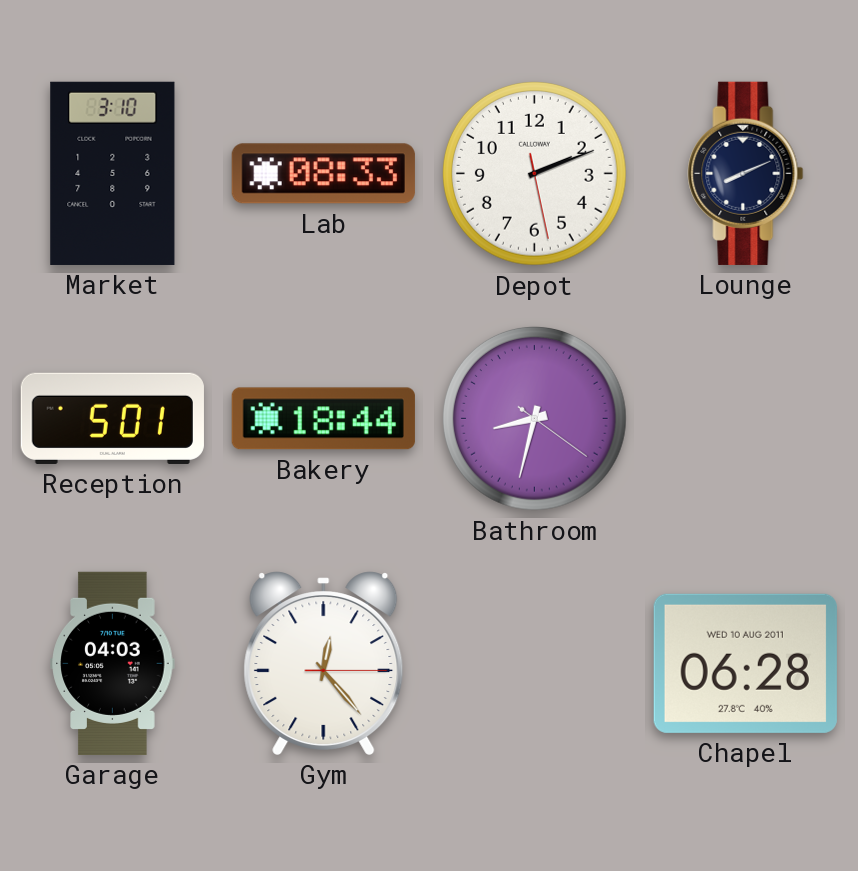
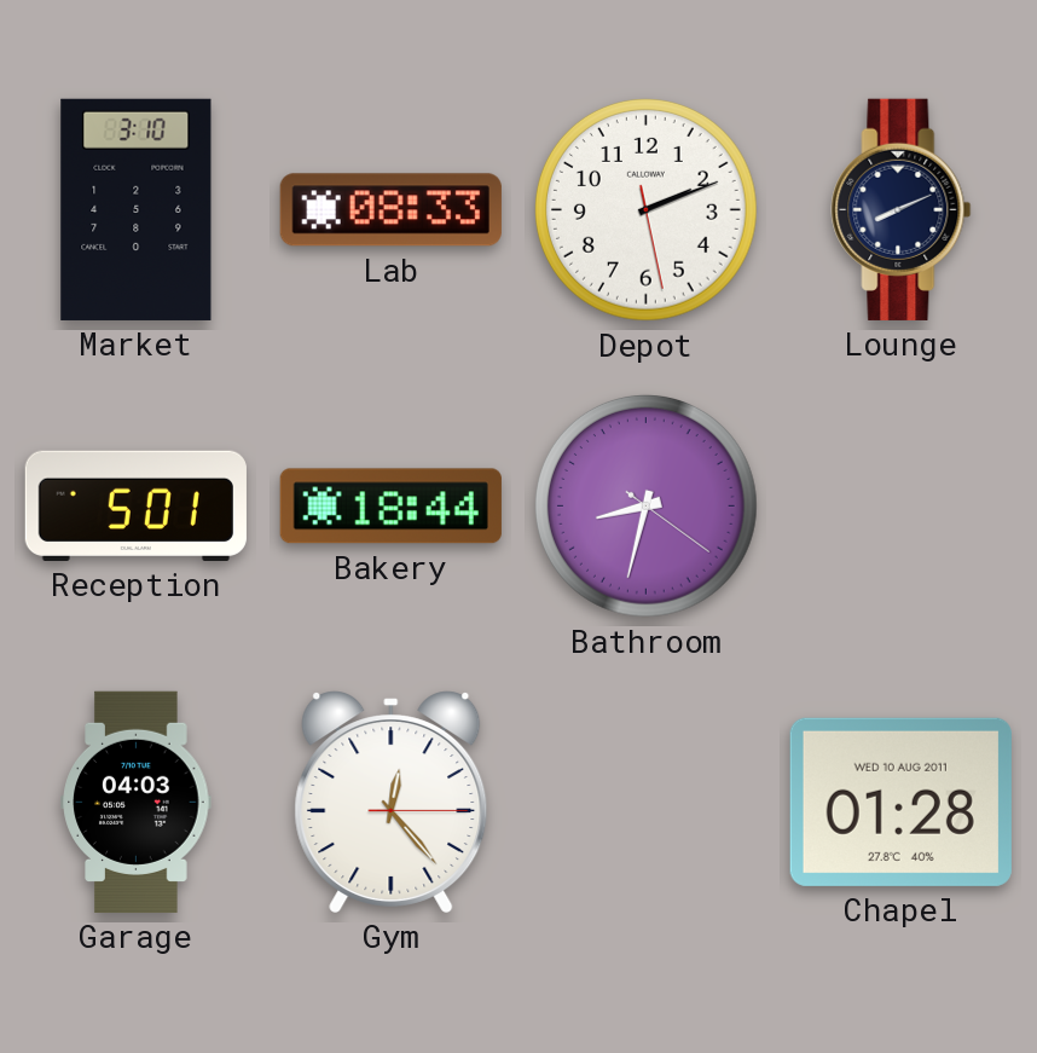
Chapel: 06:28 -> 01:28
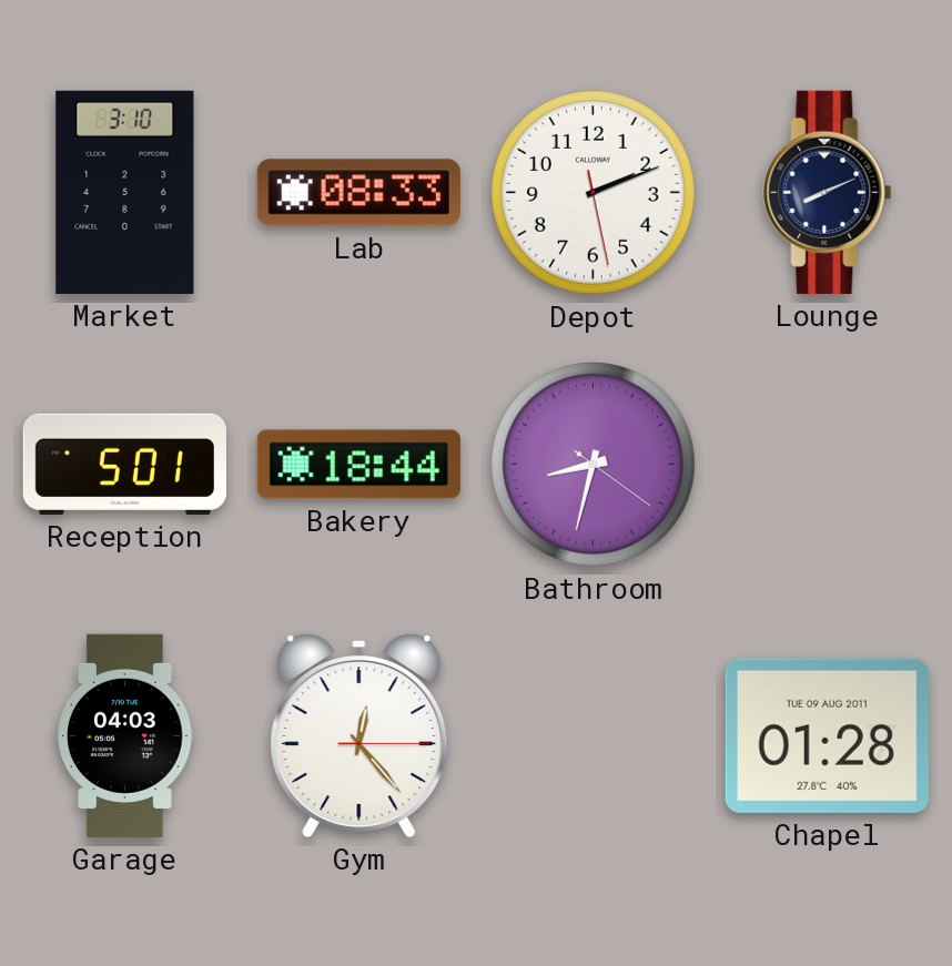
Chapel date: WED 10 AUG 2011 -> TUE 09 AUG 2011
